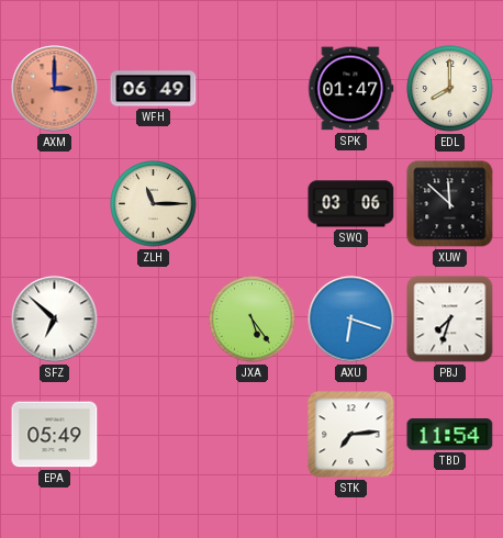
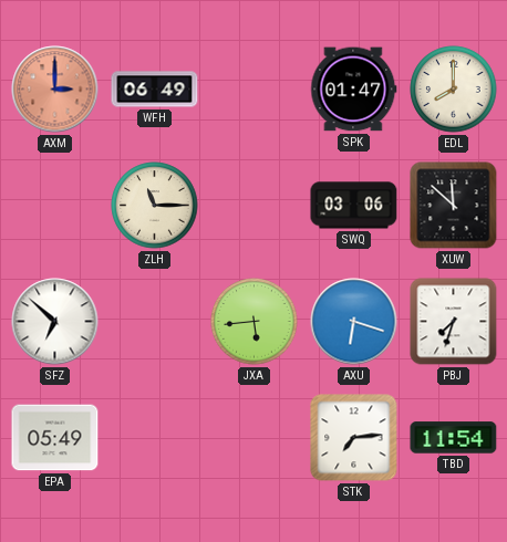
JXA: 5:24 -> 5:44
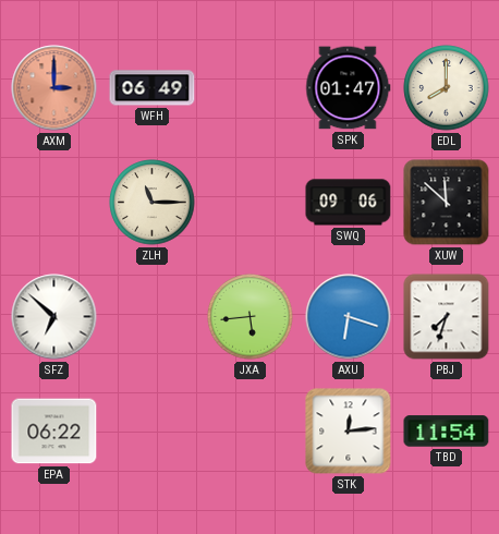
SWQ: 03:06 -> 09:06
EPA: 05:49 -> 06:22
STK: 7:14 -> 12:14
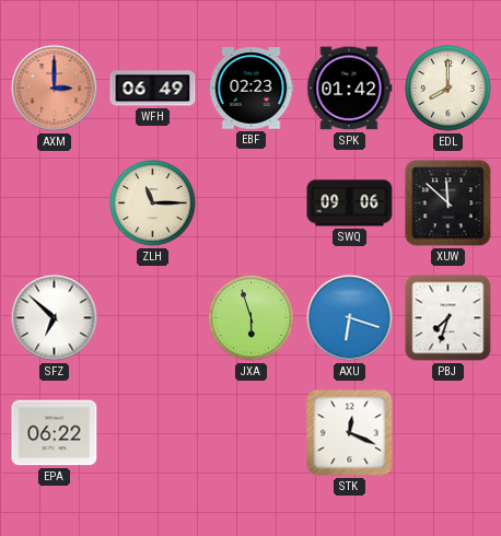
EBF: none -> 02:23
SPK: 01:47 -> 01:42
JXA: 5:44 -> 5:57
STK: 12:14 -> 12:19
TBD: 11:54 -> none
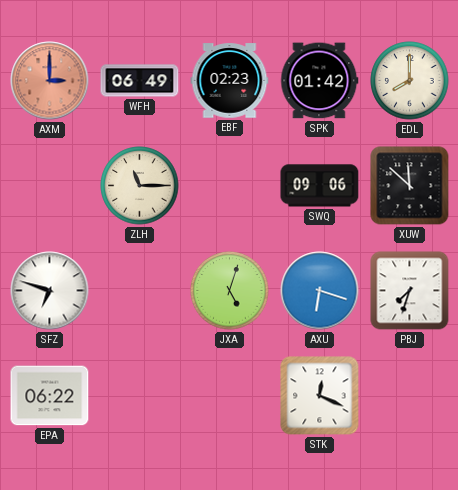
SFZ: 6:52 -> 6:48
JXA: 5:57 -> 5:03
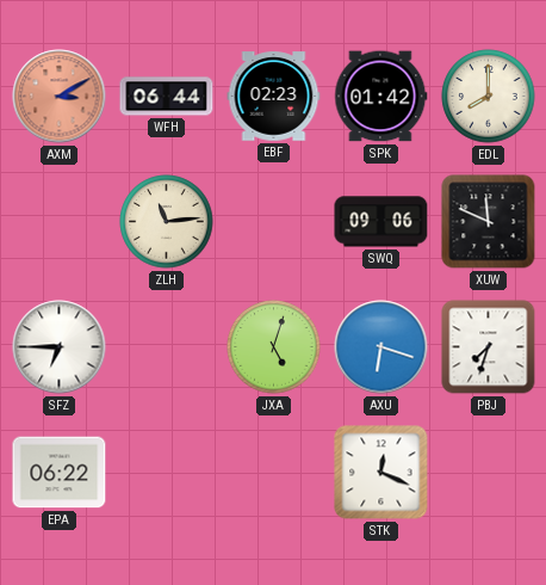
AXM: 3:00 -> 3:10
WFH: 06:49 -> 06:44
ZLH: 11:15 -> 11:14
XUW: 11:52 -> 11:49
SFZ: 6:48 -> 6:45
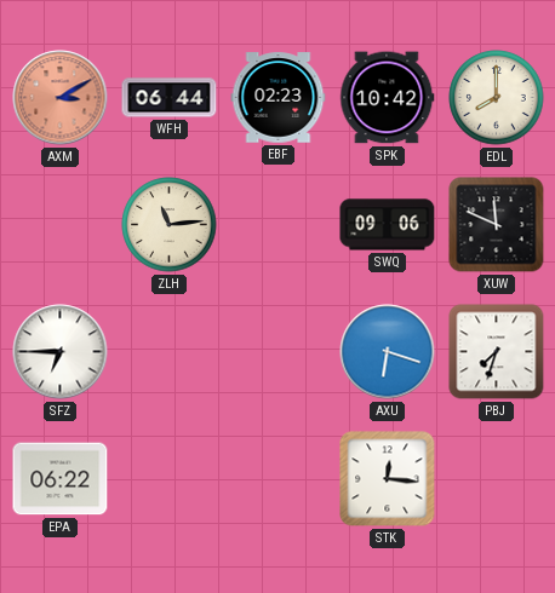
SPK: 01:42 -> 10:42
JXA: 5:03 -> none
STK: 12:19 -> 12:16
